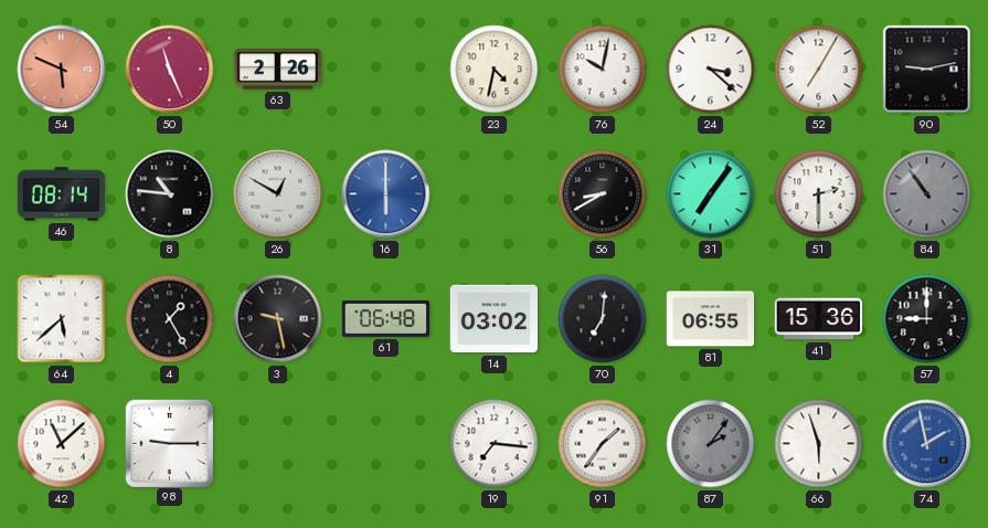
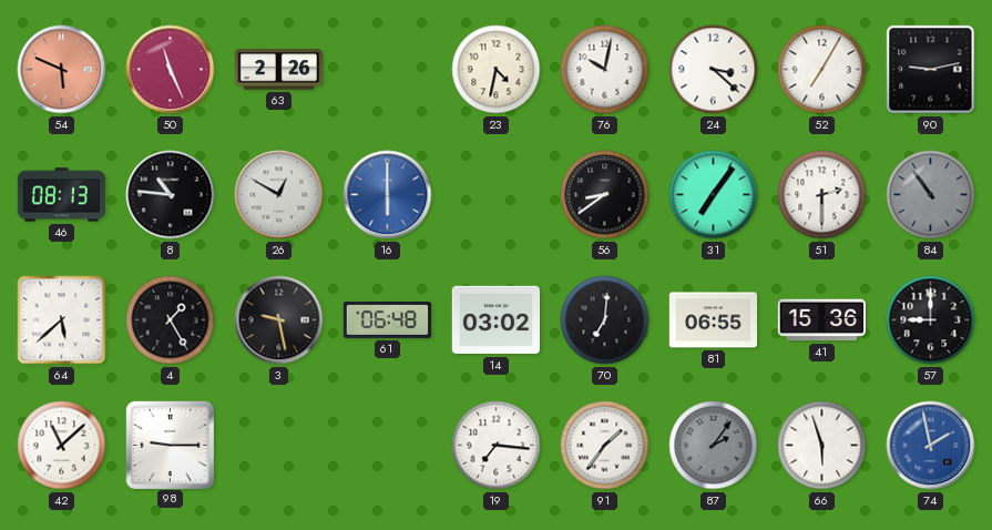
46: 08:14 -> 08:13
56: 8:40 -> 8:39
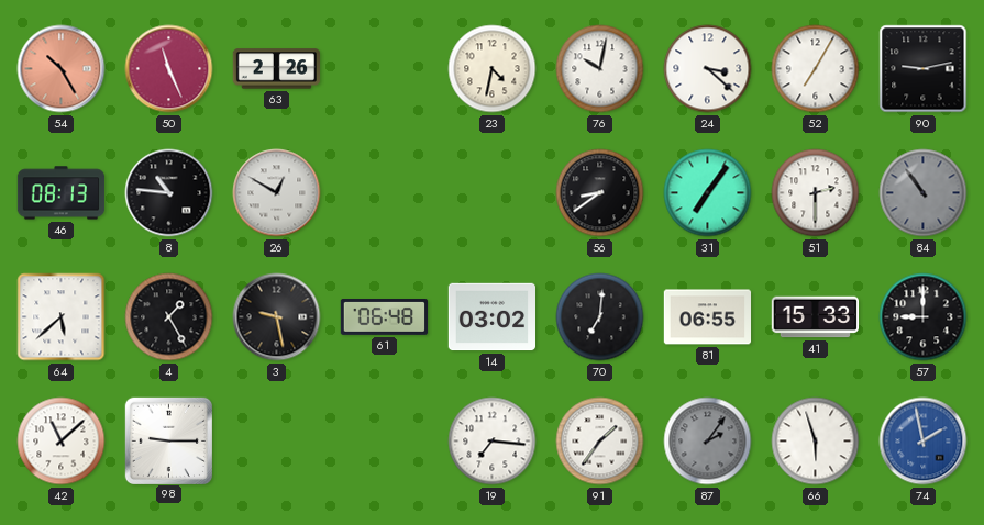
54: 5:49 -> 10:25
16: 6:00 -> none
41: 15:36 -> 15:33
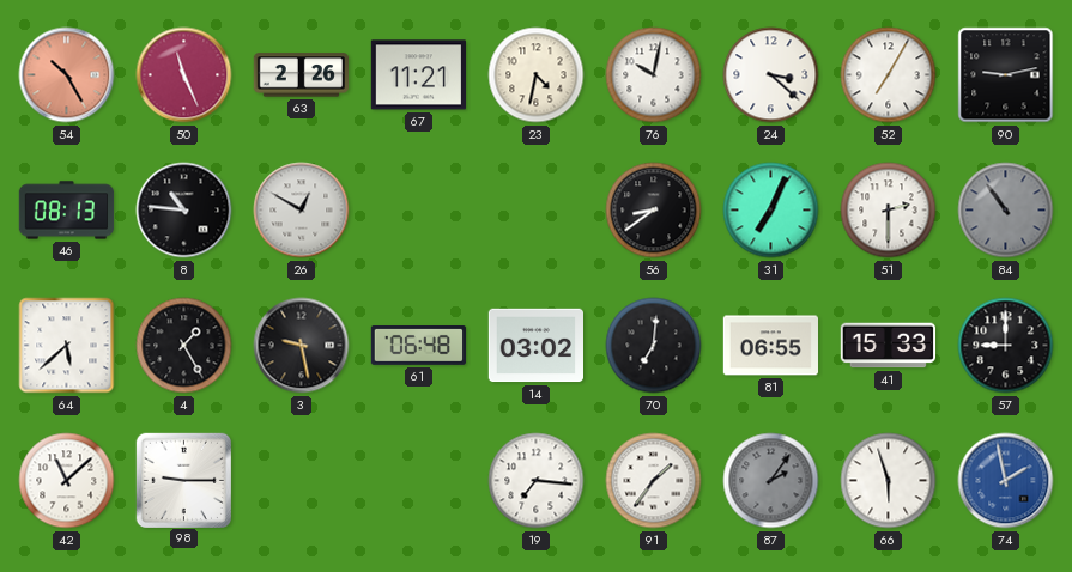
67: none -> 11:21
31: 7:06 -> 7:04
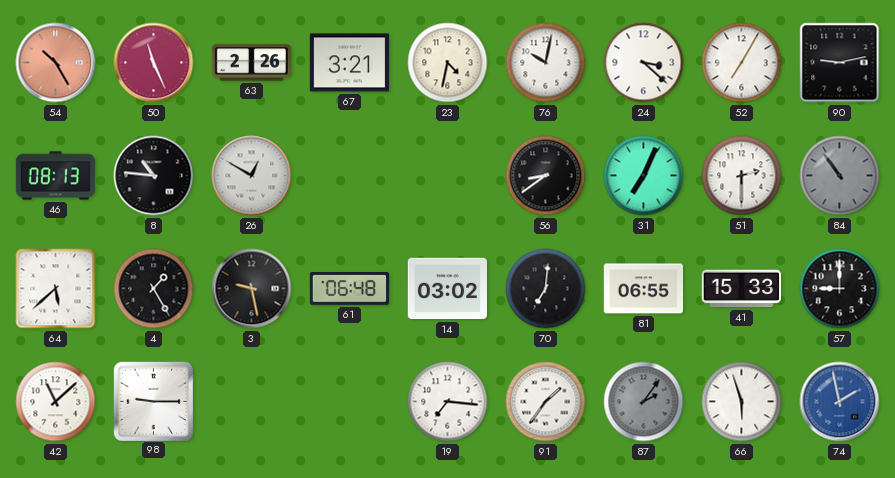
67: 11:21 -> 3:21
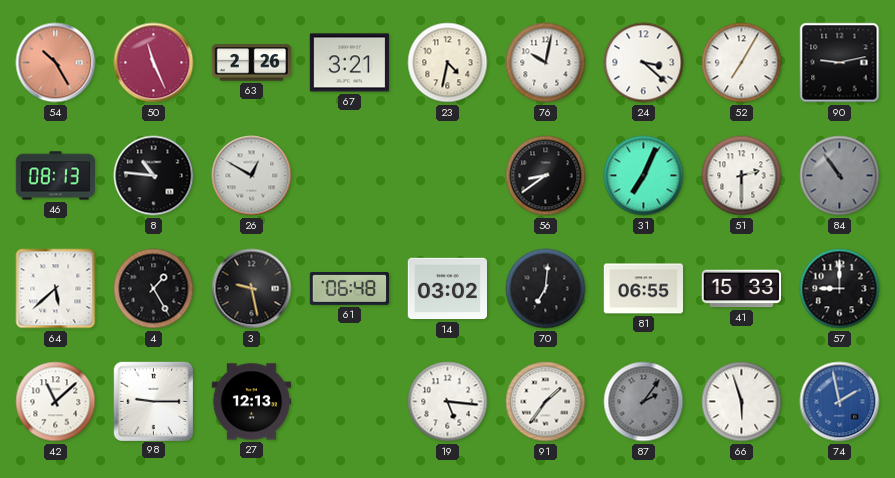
27: none -> 12:13
19: 7:16 -> 5:16
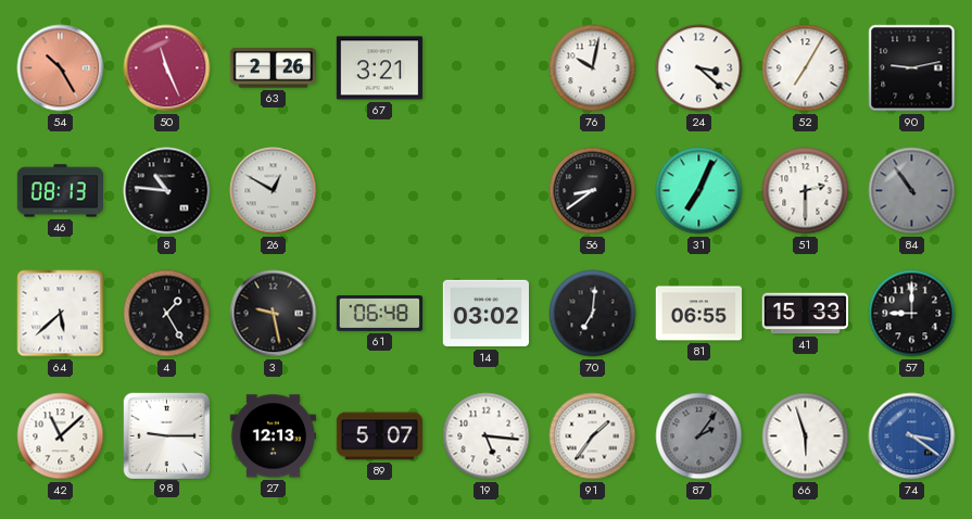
23: 4:32 -> none
89: none -> 5:07
74: 1:58 -> 3:21
